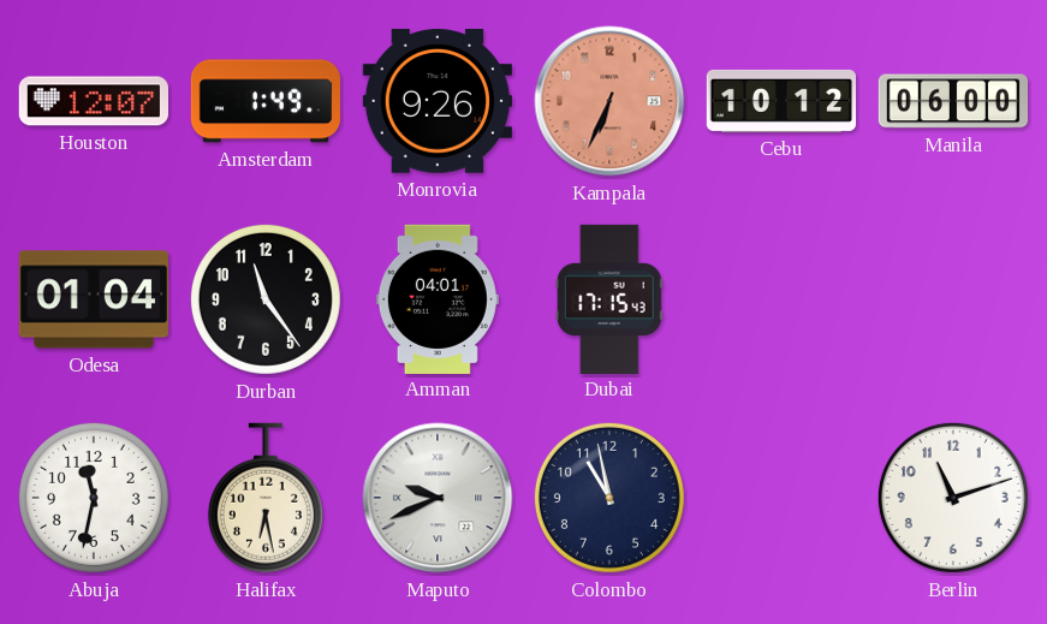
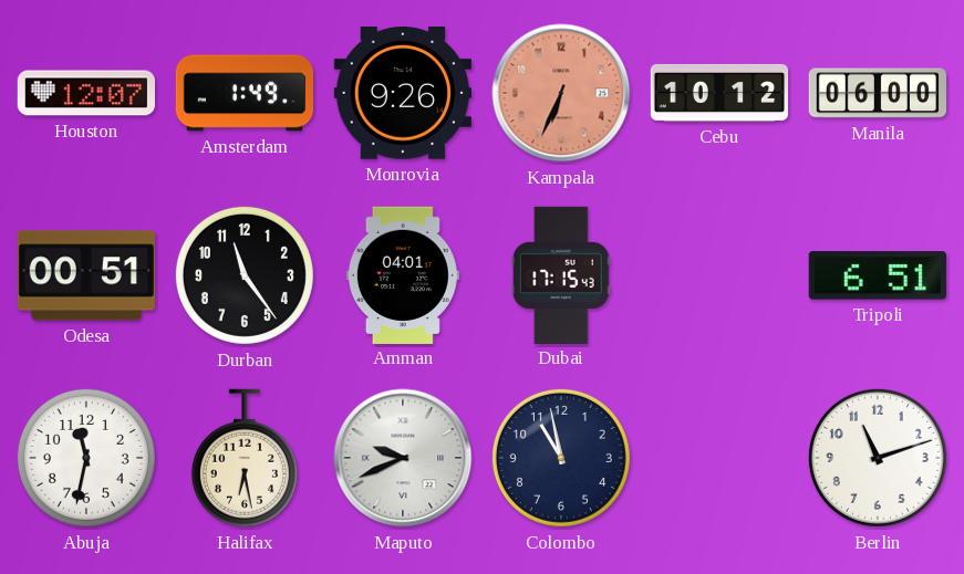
Odesa: 01:04 -> 00:51
Tripoli: none -> 6:51
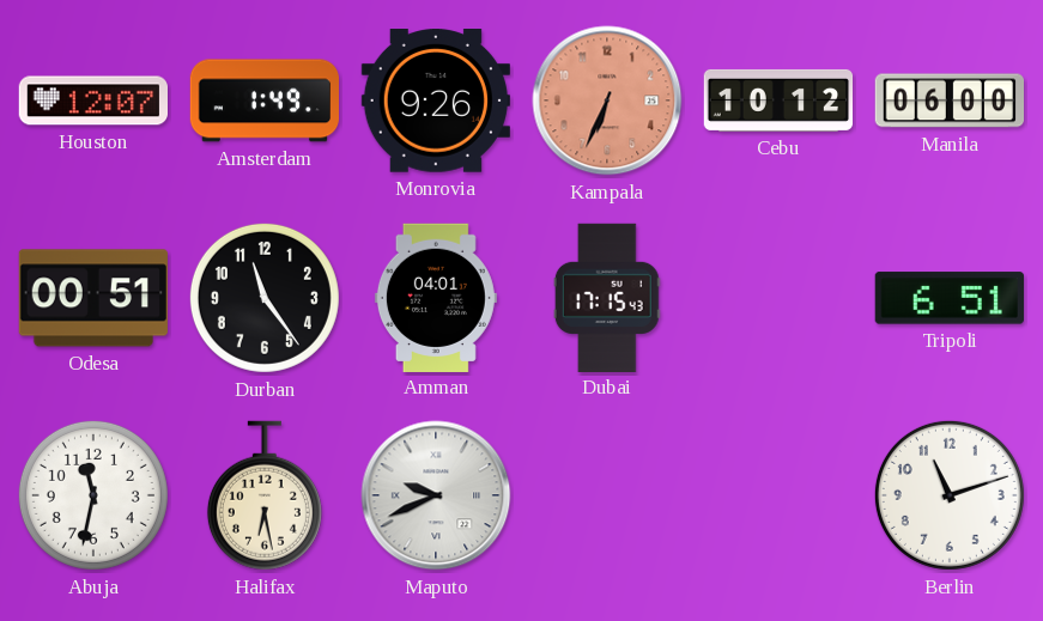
Colombo: 10:58 -> none
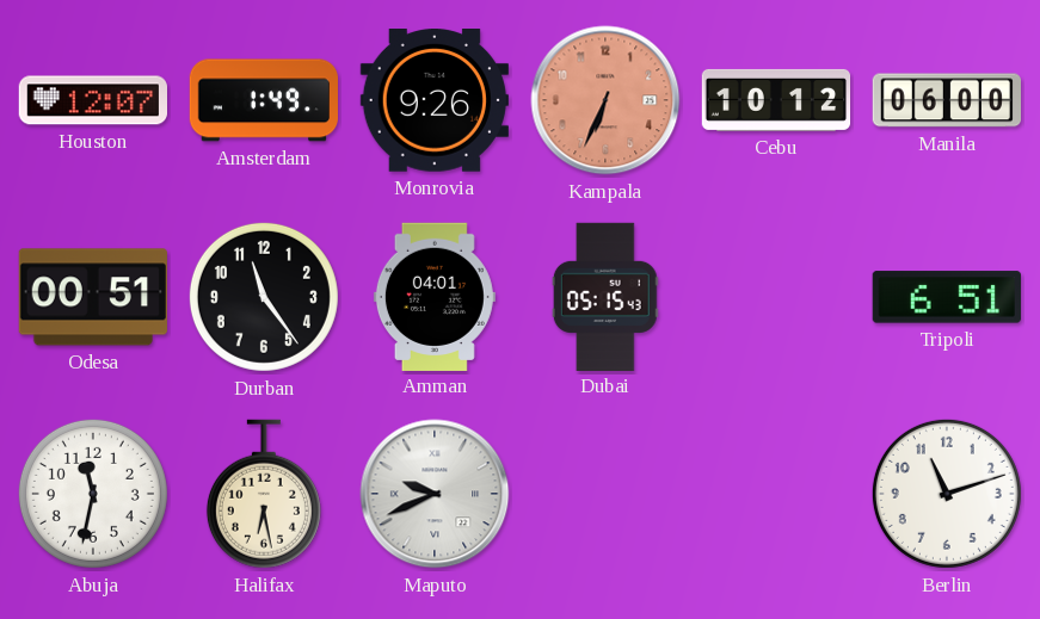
Dubai: 17:15 -> 05:15
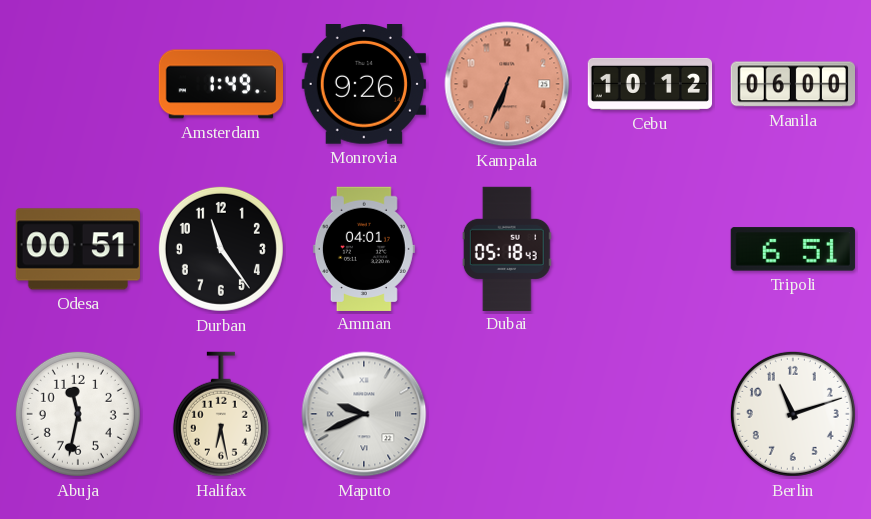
Houston: 12:07 -> none
Dubai: 05:15 -> 05:18
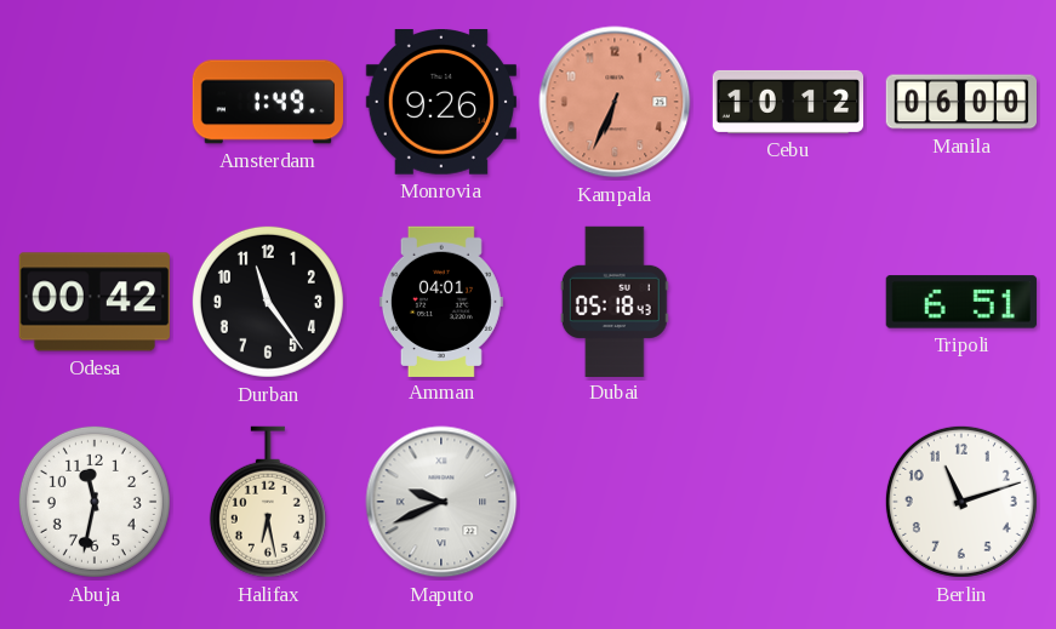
Odesa: 00:51 -> 00:42
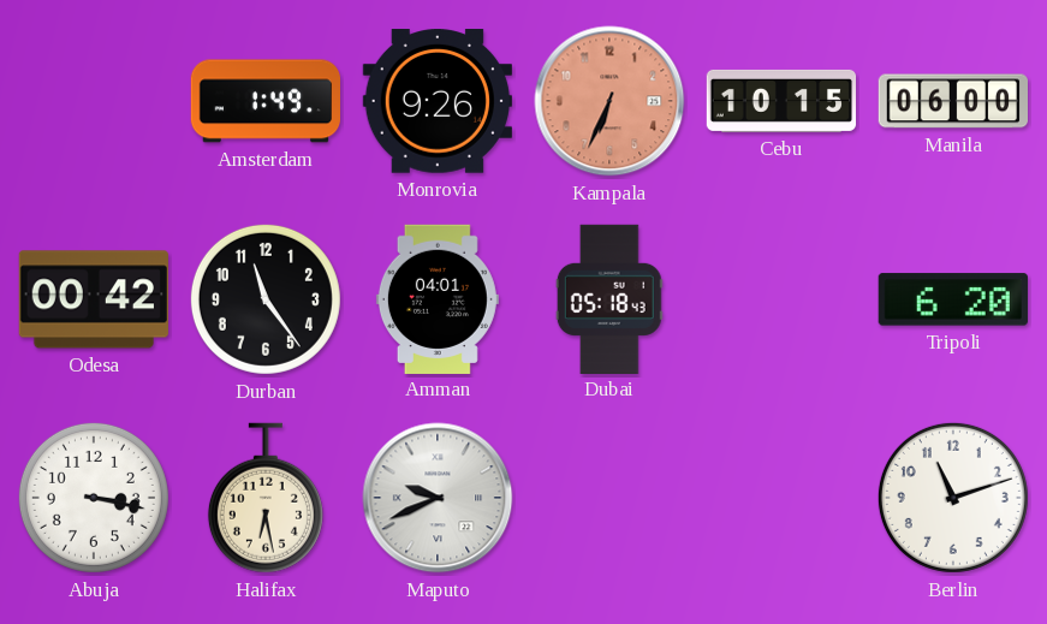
Cebu: 10:12 -> 10:15
Tripoli: 6:51 -> 6:20
Abuja: 11:32 -> 3:17
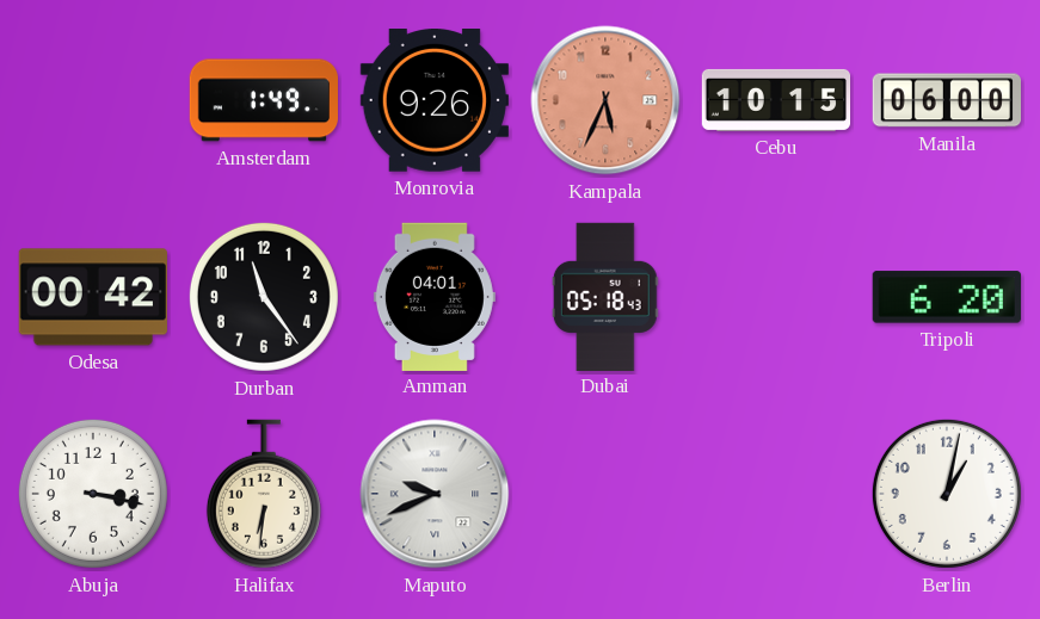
Kampala: 6:34 -> 5:34
Halifax: 6:28 -> 6:31
Berlin: 11:12 -> 1:02
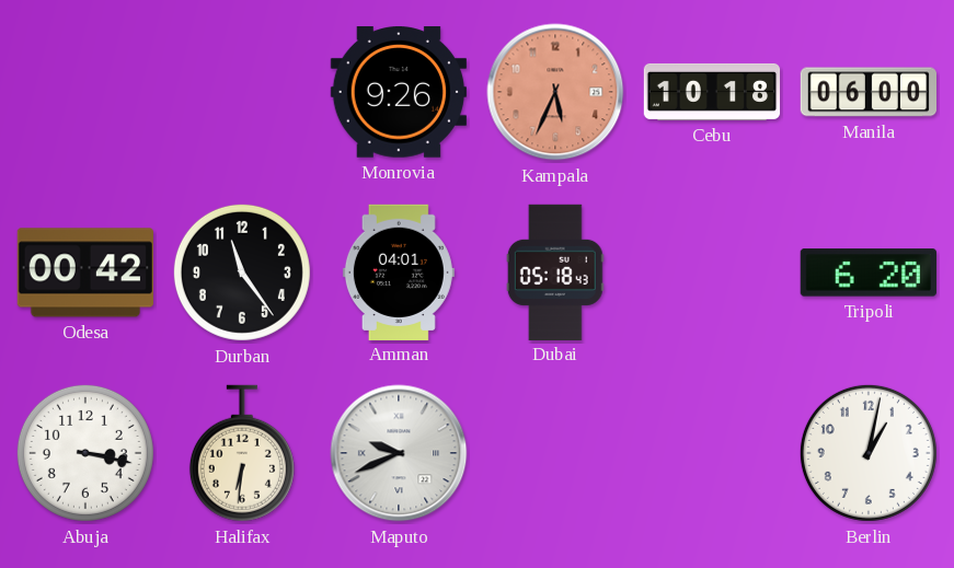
Amsterdam: 1:49 -> none
Cebu: 10:15 -> 10:18
